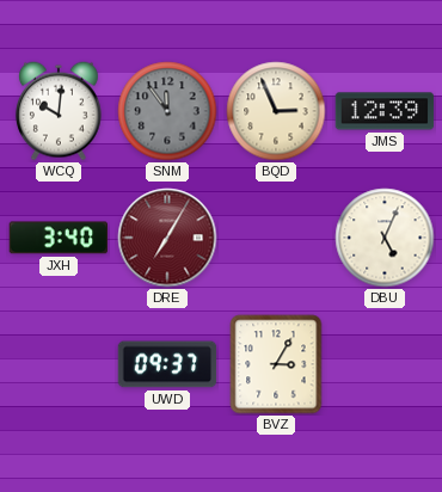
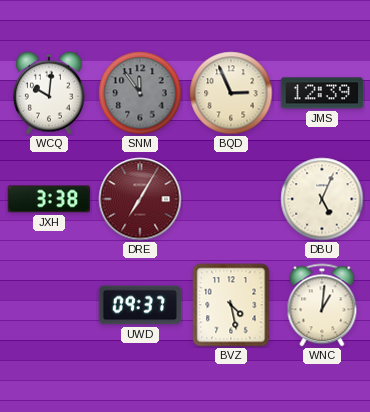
JXH: 3:40 -> 3:38
BVZ: 3:05 -> 4:28
WNC: none -> 1:01
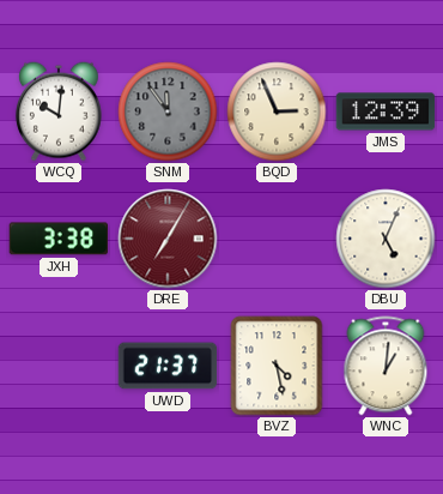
UWD: 09:37 -> 21:37
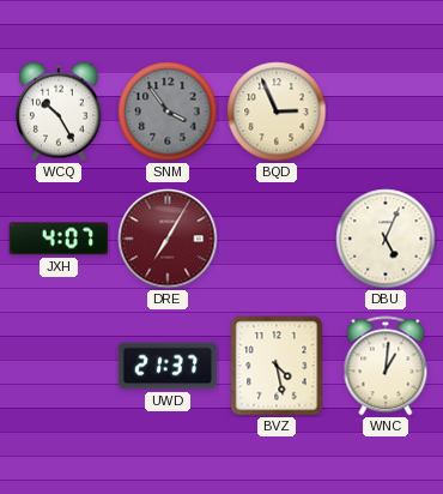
WCQ: 10:01 -> 10:25
SNM: 11:54 -> 3:54
JMS: 12:39 -> none
JXH: 3:38 -> 4:07
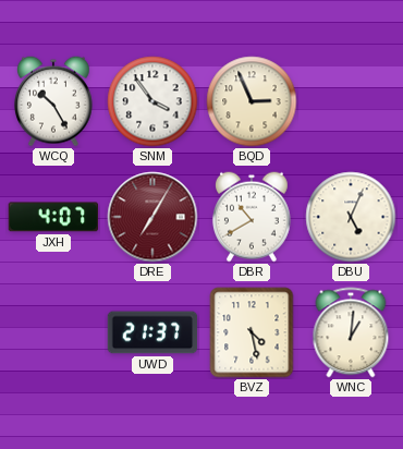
SNM dial: grey -> white
DBR: none -> 10:40
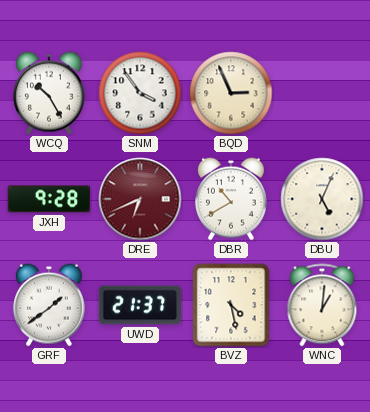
JXH: 4:07 -> 9:28
DRE: 7:05 -> 6:41
GRF: none -> 1:39
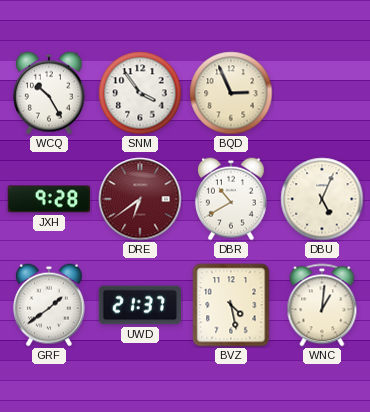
DRE: 6:41 -> 6:39
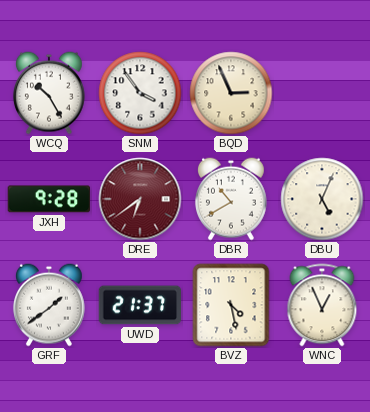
WNC: 1:01 -> 12:56
